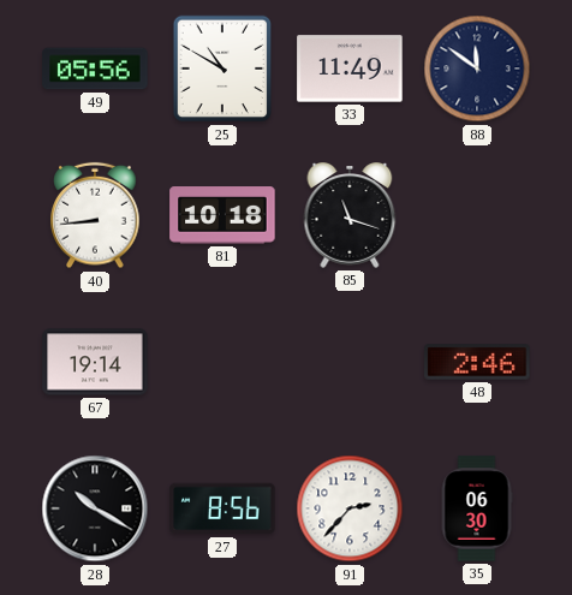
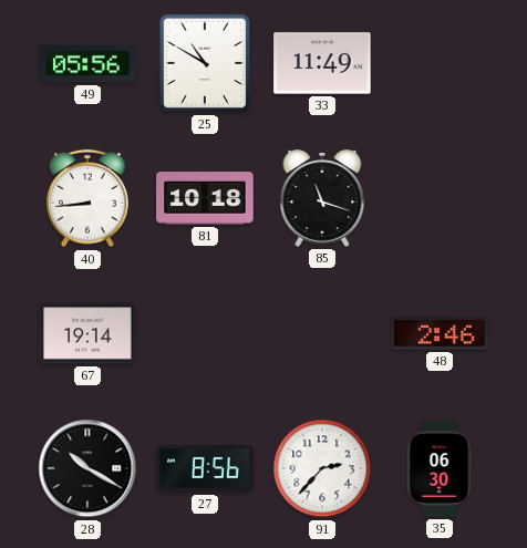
88: 11:51 -> none
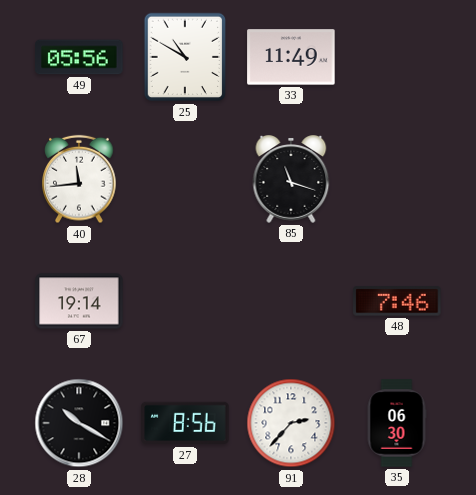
40: 8:44 -> 11:44
81: 10:18 -> none
48: 2:46 -> 7:46
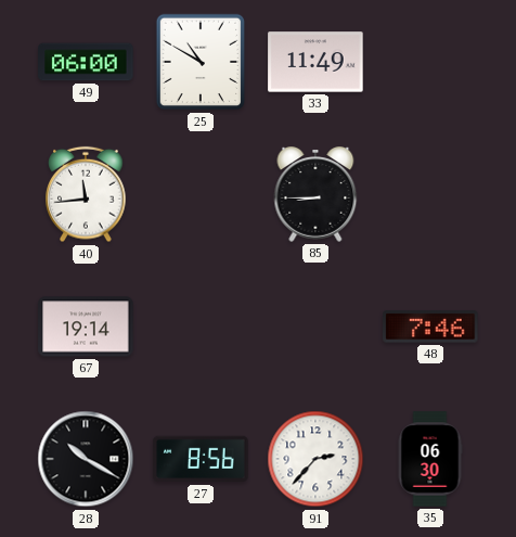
49: 05:56 -> 06:00
85: 11:18 -> 8:45
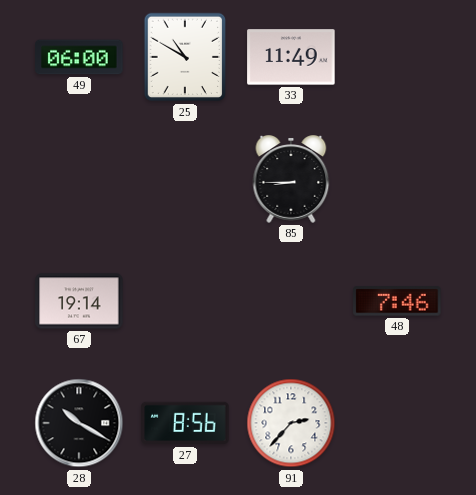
40: 11:44 -> none
35: 06:30 -> none
